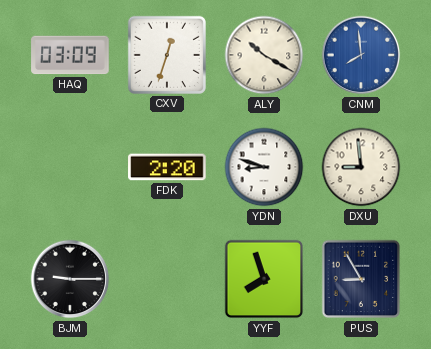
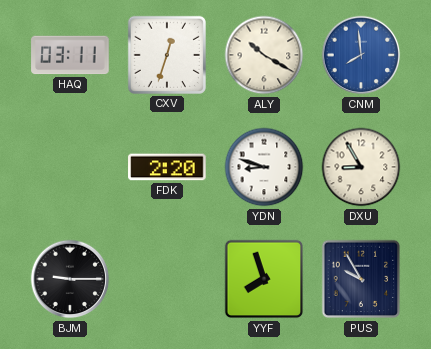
HAQ: 03:09 -> 03:11
DXU: 8:59 -> 8:55
PUS: 8:55 -> 9:55
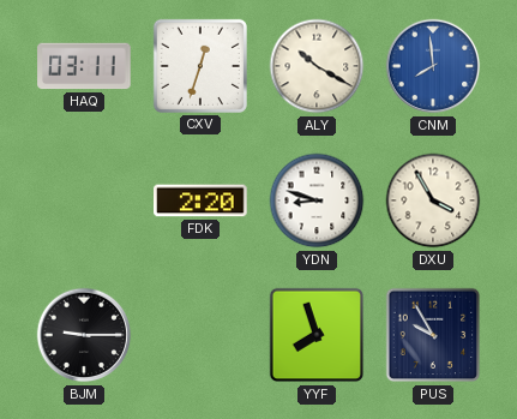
DXU: 8:55 -> 3:55
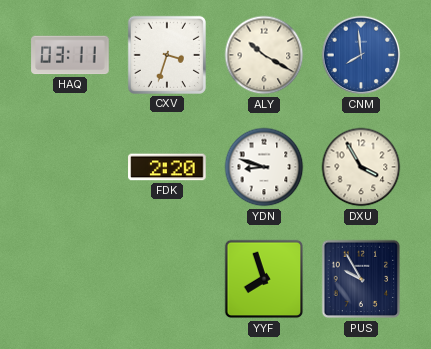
CXV: 12:33 -> 3:33
BJM: 9:15 -> none
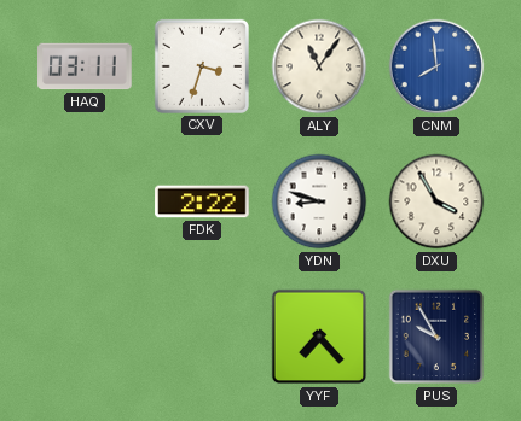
ALY: 10:20 -> 11:06
FDK: 2:20 -> 2:22
YYF: 7:57 -> 7:23
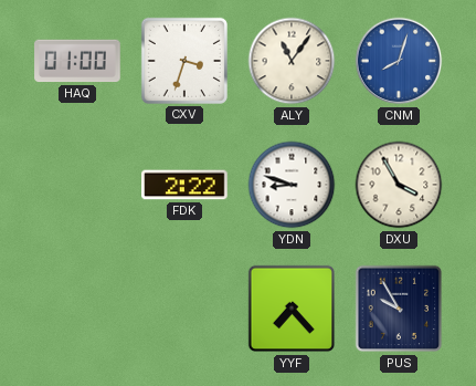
HAQ: 03:11 -> 01:00
CNM: 7:59 -> 8:03
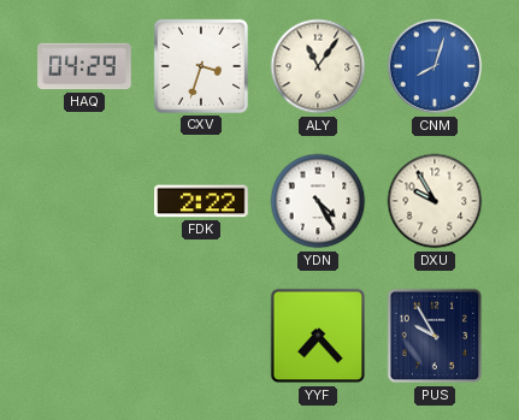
HAQ: 01:00 -> 04:29
YDN: 8:48 -> 4:25
DXU: 3:55 -> 9:55
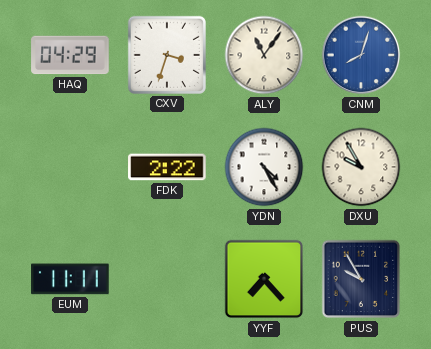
EUM: none -> 11:11
